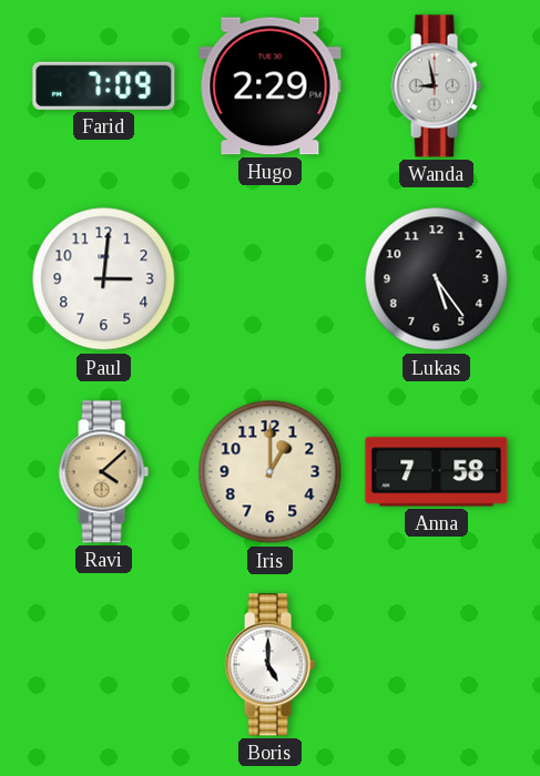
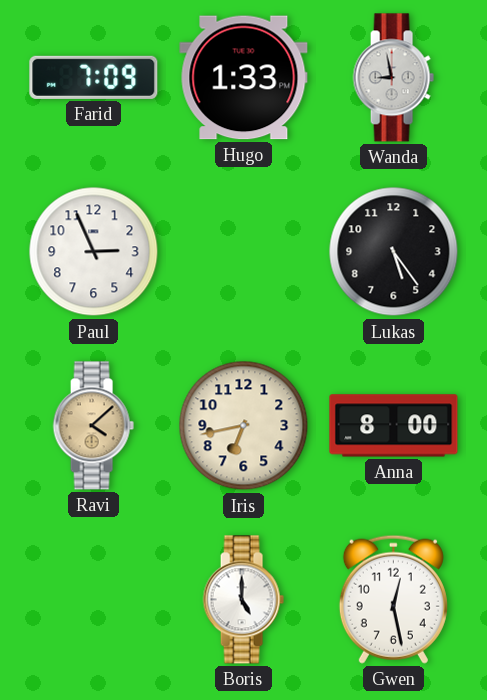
Hugo: 2:29 -> 1:33
Paul: 3:01 -> 2:56
Iris: 1:00 -> 6:43
Anna: 7:58 -> 8:00
Gwen: none -> 12:28
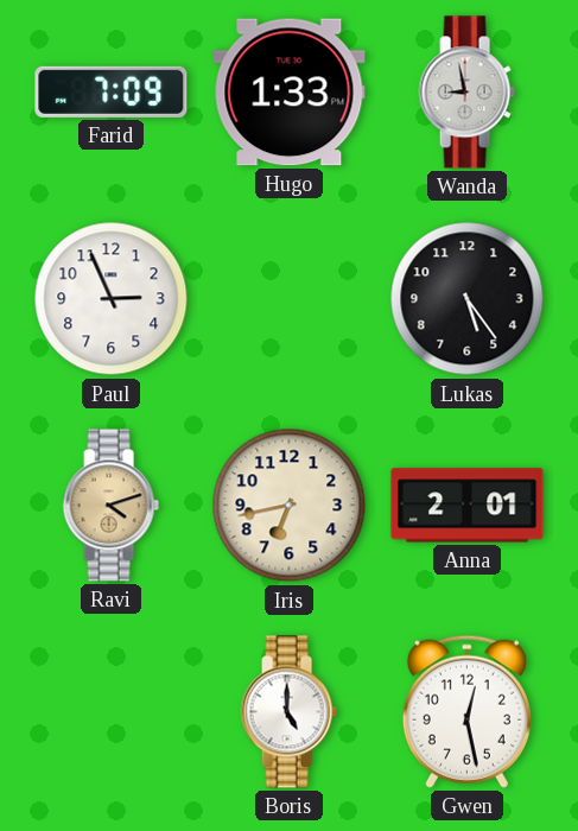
Ravi: 4:08 -> 4:12
Anna: 8:00 -> 2:01
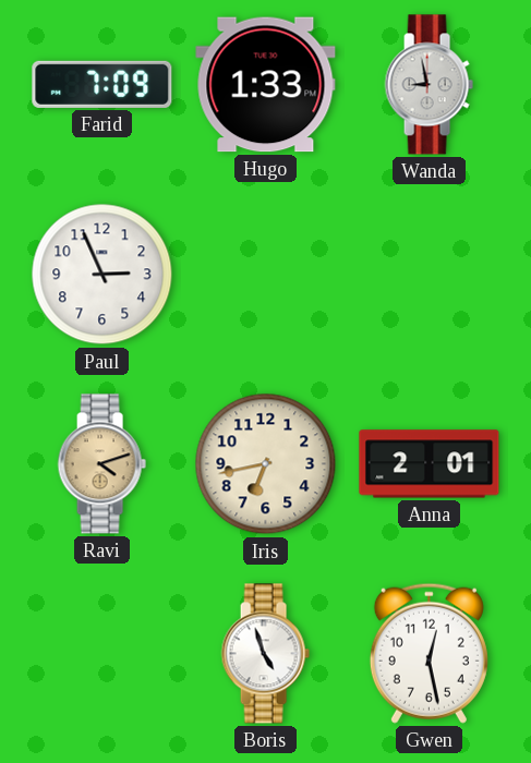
Lukas: 5:24 -> none
Boris: 5:00 -> 4:57
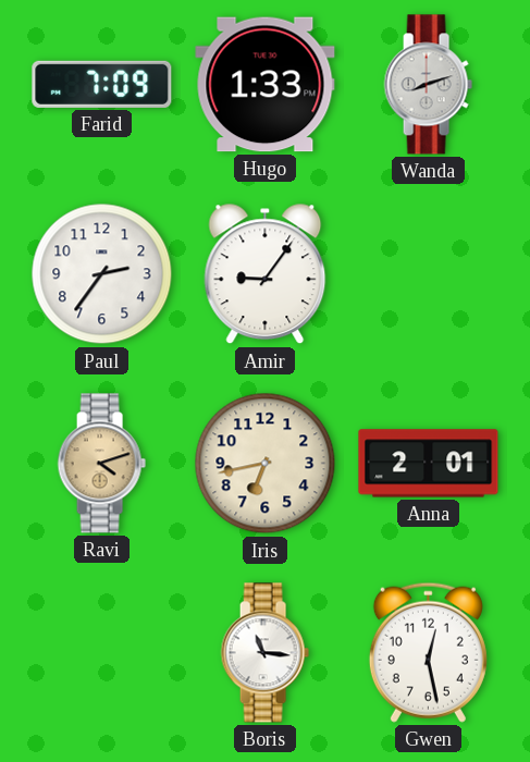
Wanda: 8:58 -> 8:12
Paul: 2:56 -> 2:36
Amir: none -> 9:06
Boris: 4:57 -> 11:16
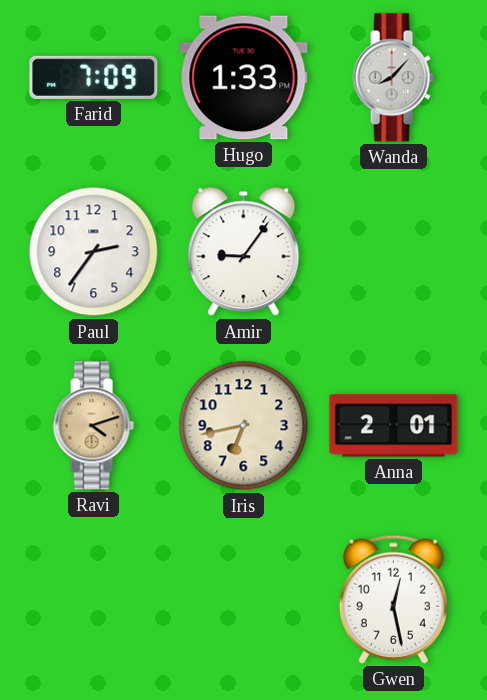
Wanda: 8:12 -> 8:07
Boris: 11:16 -> none
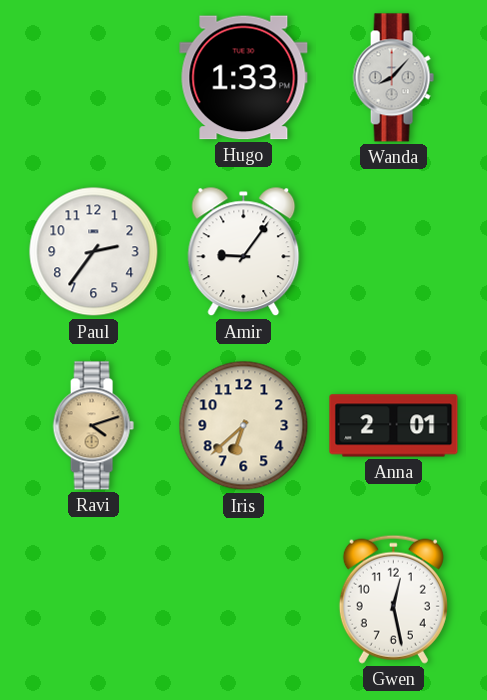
Farid: 7:09 -> none
Iris: 6:43 -> 6:38
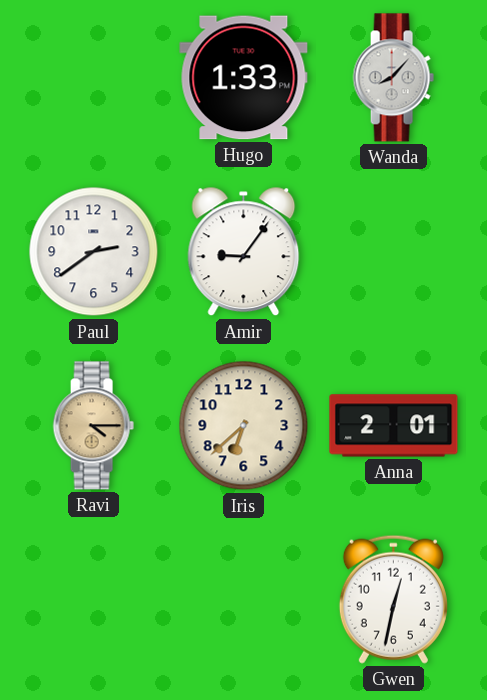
Paul: 2:36 -> 2:39
Ravi: 4:12 -> 4:15
Gwen: 12:28 -> 12:32
